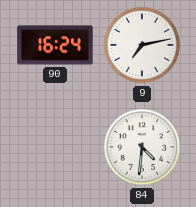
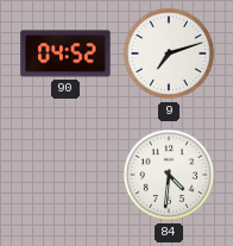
90: 16:24 -> 04:52
9: 7:13 -> 7:12
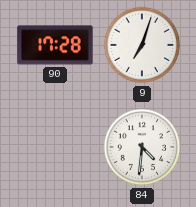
90: 04:52 -> 17:28
9: 7:12 -> 7:03
